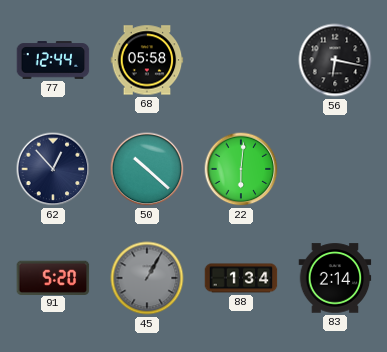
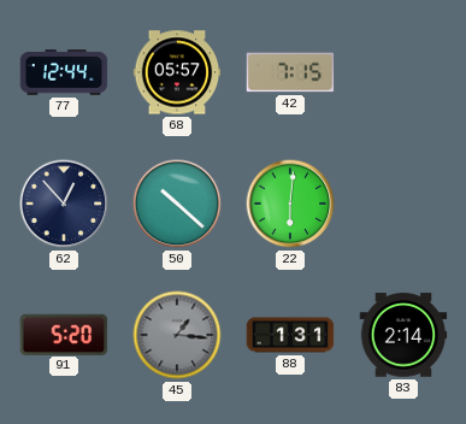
68: 05:58 -> 05:57
42: none -> 7:15
56: 6:17 -> none
45: 1:05 -> 1:16
88: 1:34 -> 1:31
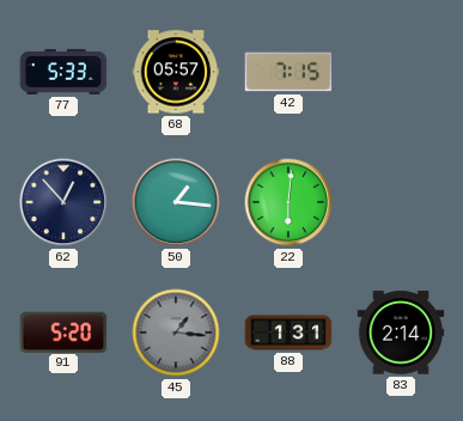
77: 12:44 -> 5:33
50: 10:22 -> 1:16
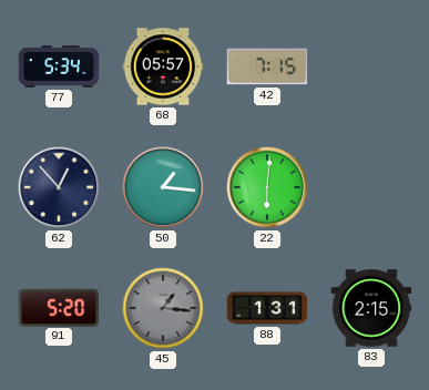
77: 5:33 -> 5:34
83: 2:14 -> 2:15
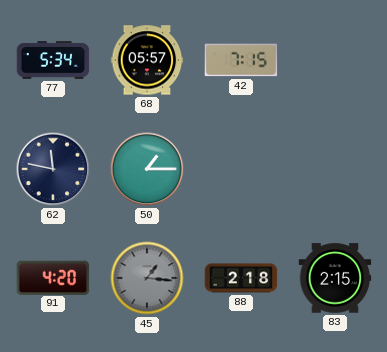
62: 12:53 -> 11:47
50: 1:16 -> 1:15
22: 6:01 -> none
91: 5:20 -> 4:20
88: 1:31 -> 2:18
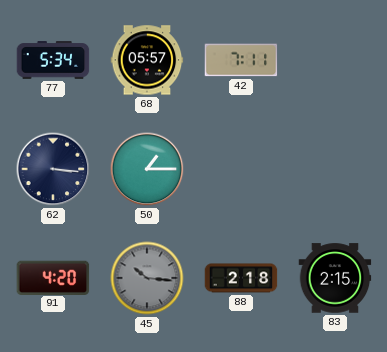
42: 7:15 -> 7:11
62: 11:47 -> 3:16
45: 1:16 -> 10:16
